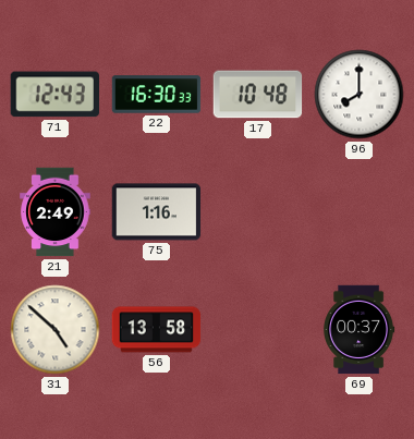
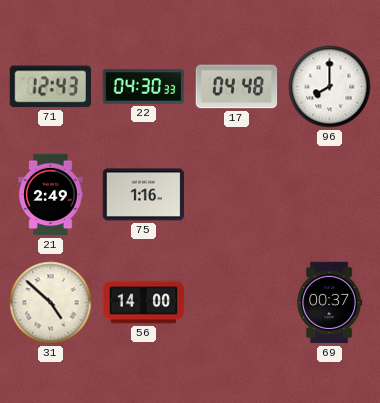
22: 16:30 -> 04:30
17: 10:48 -> 04:48
56: 13:58 -> 14:00
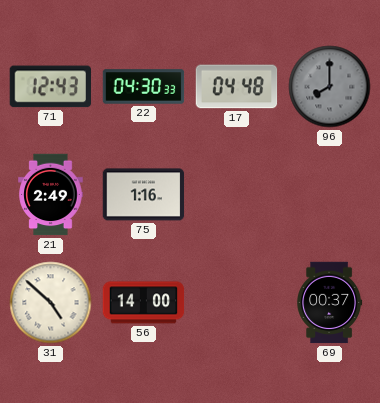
96 dial: white -> grey
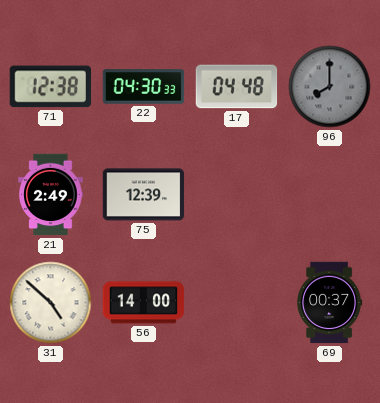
71: 12:43 -> 12:38
75: 1:16 -> 12:39
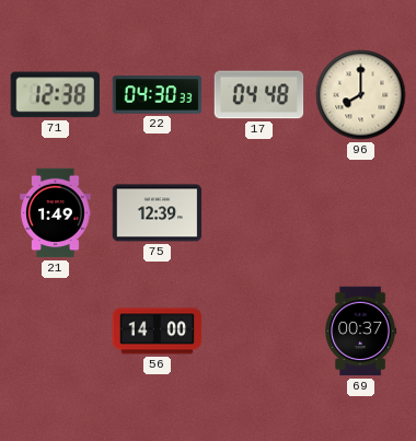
96 dial: grey -> cream
21: 2:49 -> 1:49
31: 4:52 -> none
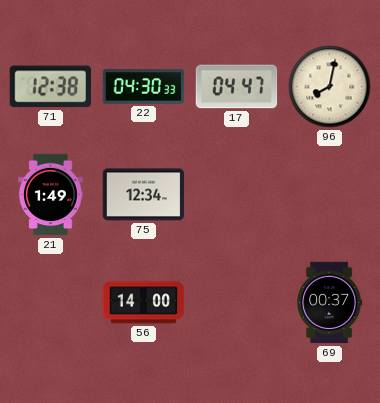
17: 04:48 -> 04:47
96: 8:00 -> 8:02
75: 12:39 -> 12:34
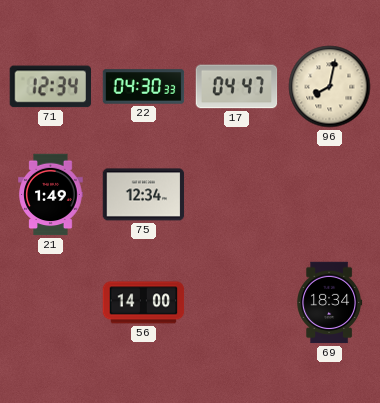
71: 12:38 -> 12:34
69: 00:37 -> 18:34
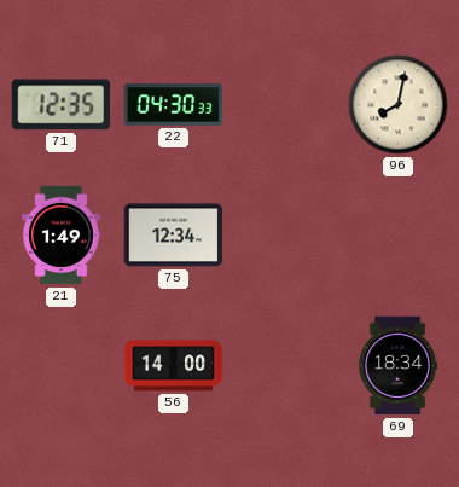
71: 12:34 -> 12:35
17: 04:47 -> none
